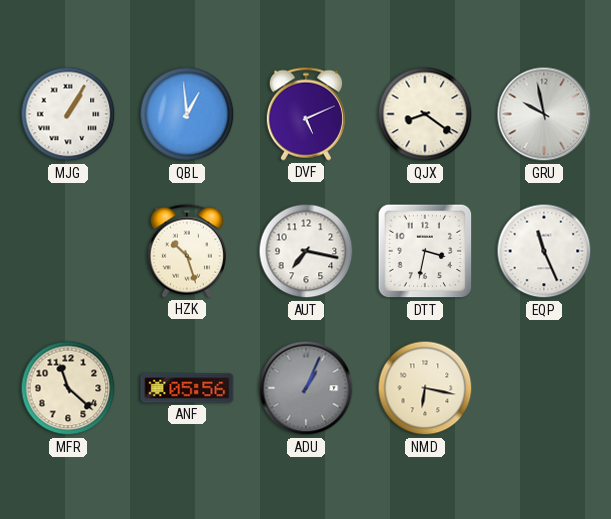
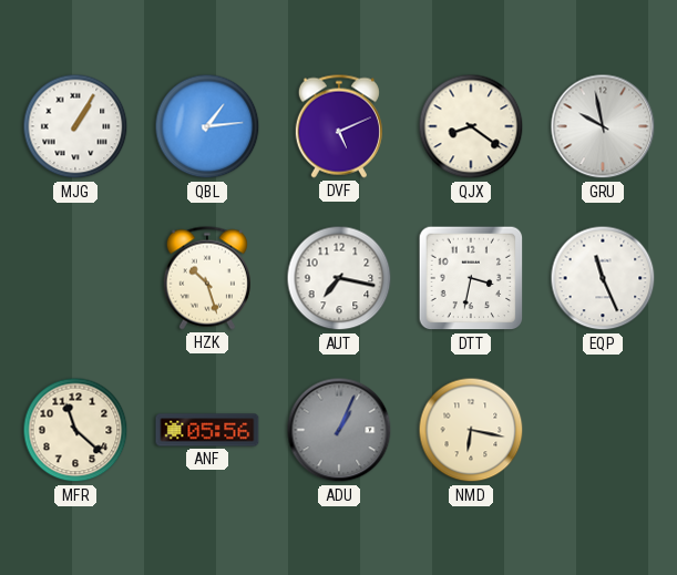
QBL: 12:59 -> 1:14
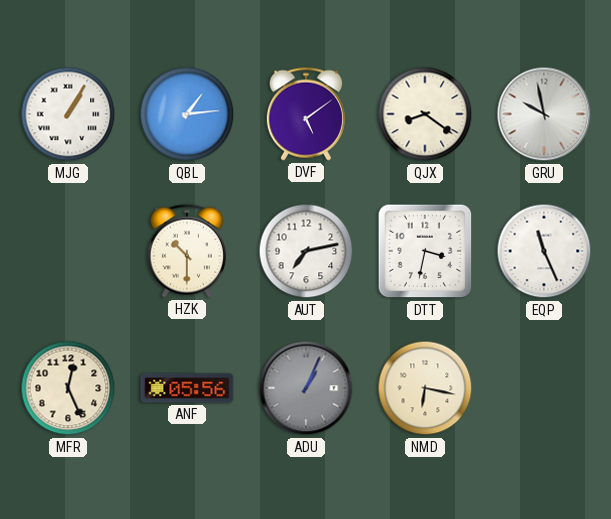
DVF: 5:11 -> 5:09
HZK: 10:27 -> 10:30
AUT: 7:17 -> 7:13
MFR: 11:22 -> 12:26
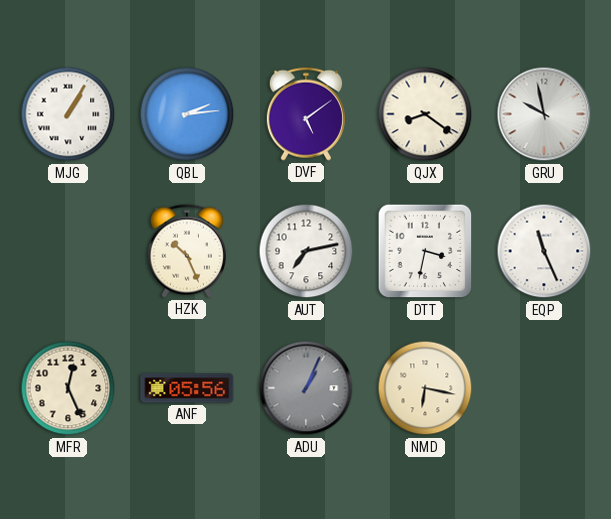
QBL: 1:14 -> 2:14
HZK: 10:30 -> 10:26
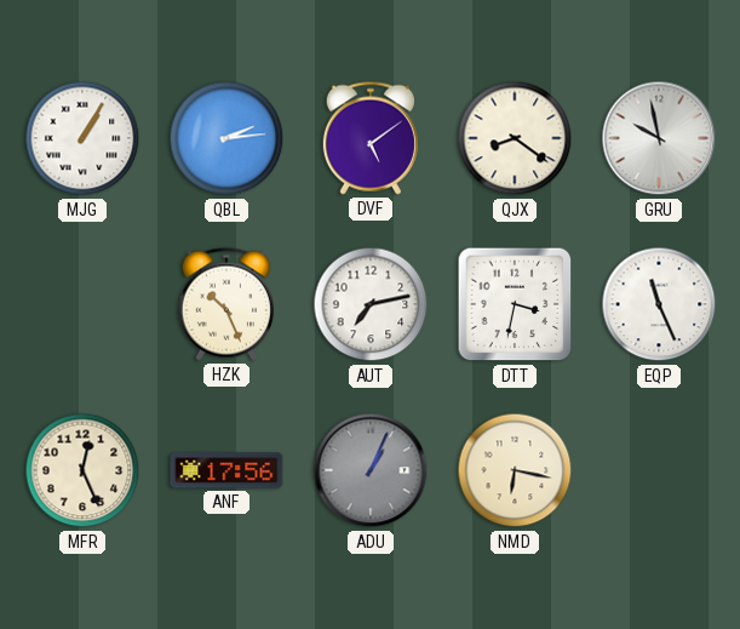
ANF: 05:56 -> 17:56
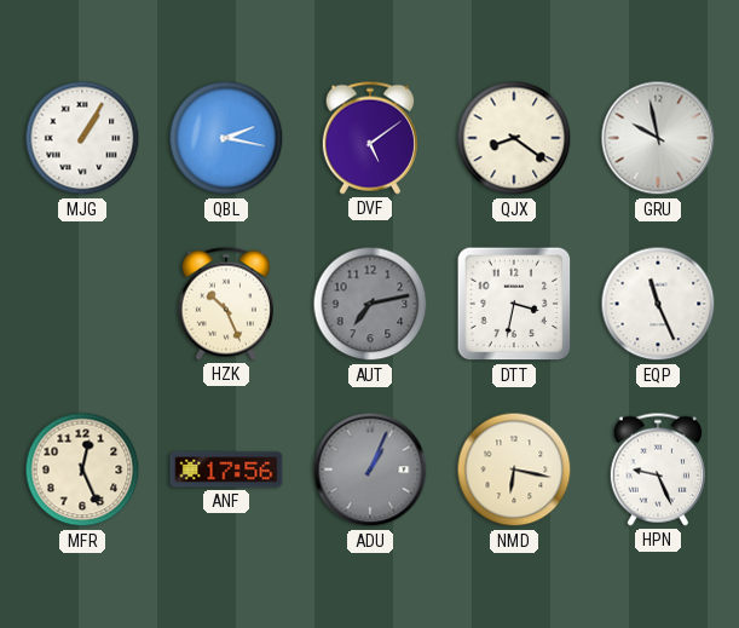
QBL: 2:14 -> 2:17
AUT dial: white -> grey
HPN: none -> 9:26
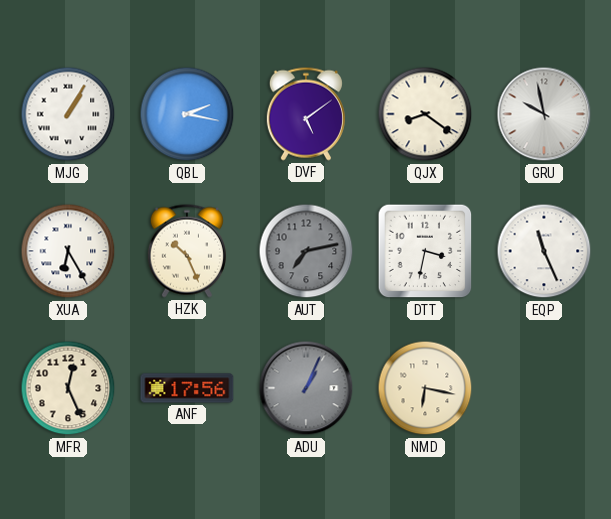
XUA: none -> 6:25
HPN: 9:26 -> none
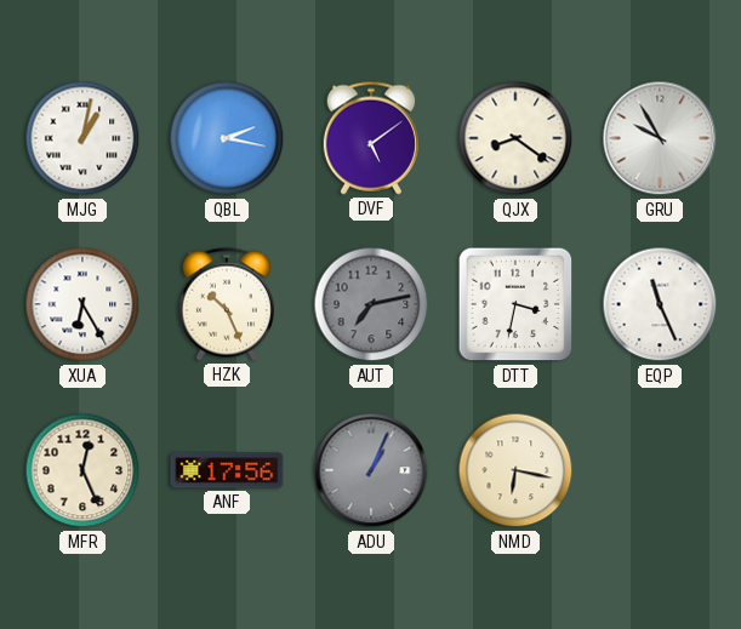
MJG: 1:05 -> 1:02
GRU: 9:58 -> 9:55
